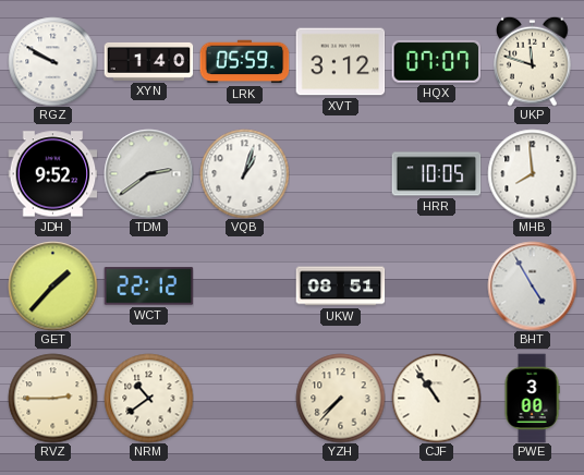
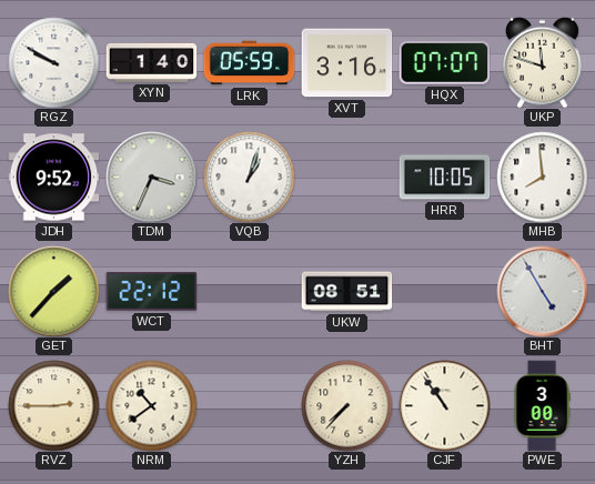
XVT: 3:12 -> 3:16
TDM: 2:39 -> 3:34
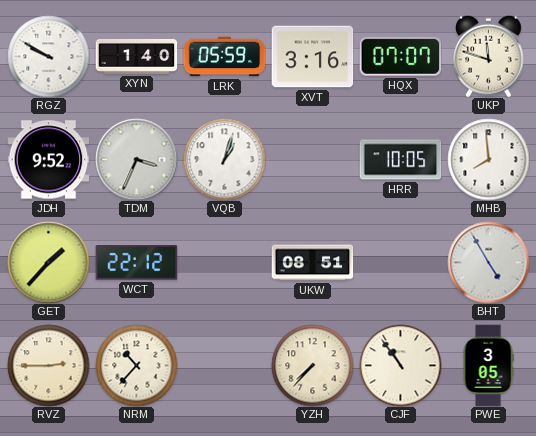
NRM: 10:39 -> 10:37
PWE: 3:00 -> 3:05
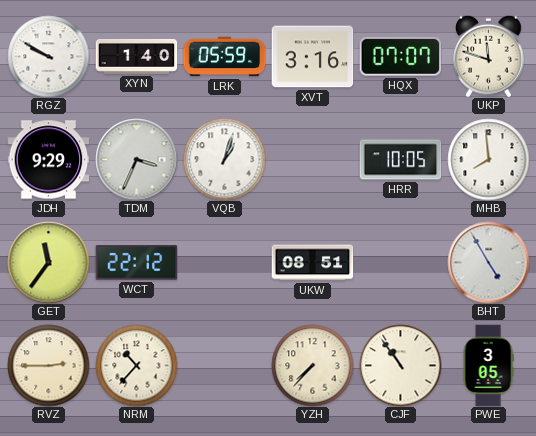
JDH: 9:52 -> 9:29
GET: 1:37 -> 11:36
